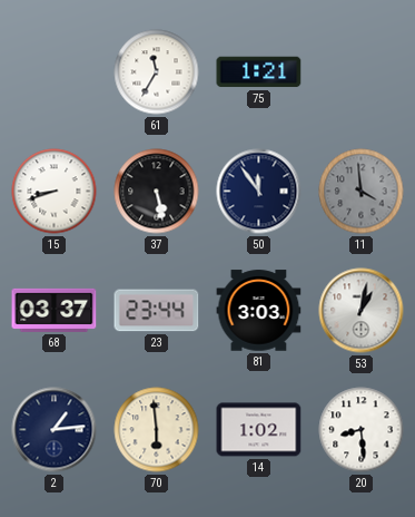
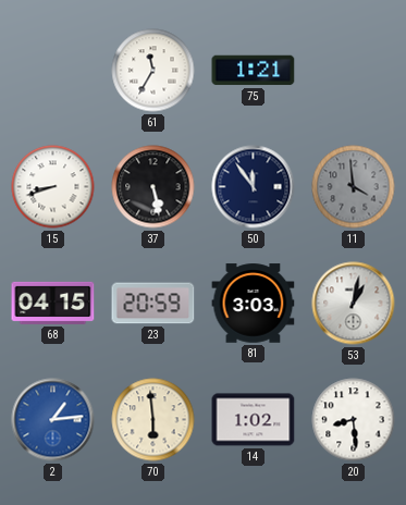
68: 03:37 -> 04:15
23: 23:44 -> 20:59
2 dial: navy -> blue
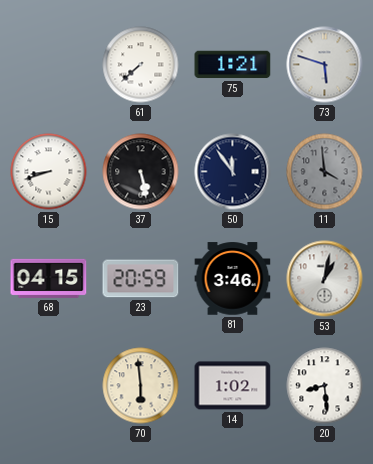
61: 11:35 -> 7:38
73: none -> 5:48
81: 3:03 -> 3:46
2: 1:14 -> none
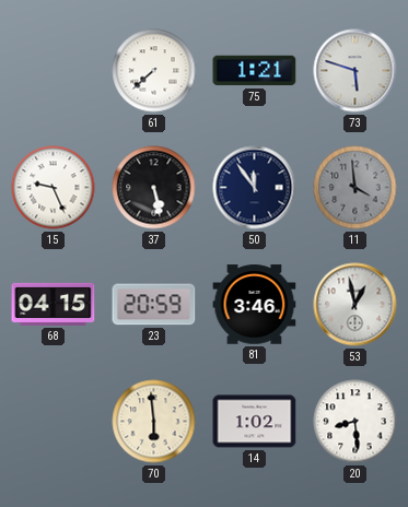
15: 8:42 -> 9:26
53: 1:02 -> 12:58
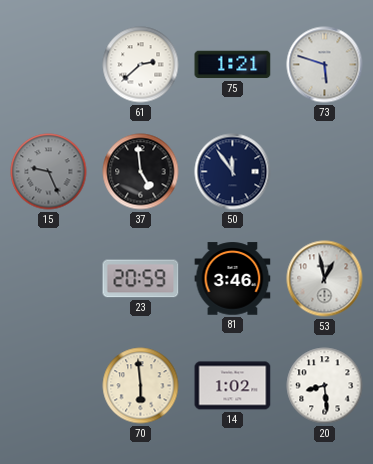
61: 7:38 -> 2:38
15 dial: white -> grey
37: 5:28 -> 4:59
11: 3:59 -> none
68: 04:15 -> none
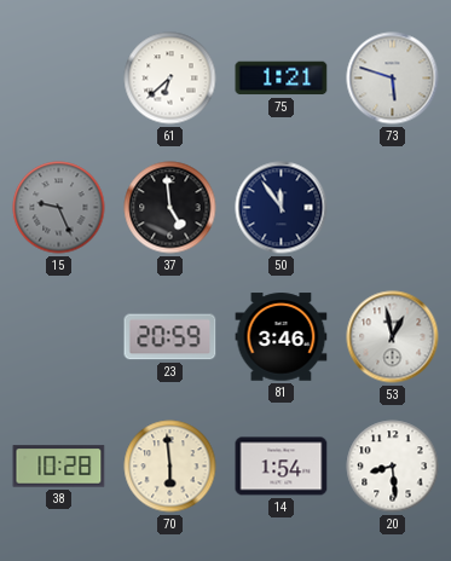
61: 2:38 -> 6:38
38: none -> 10:28
14: 1:02 -> 1:54
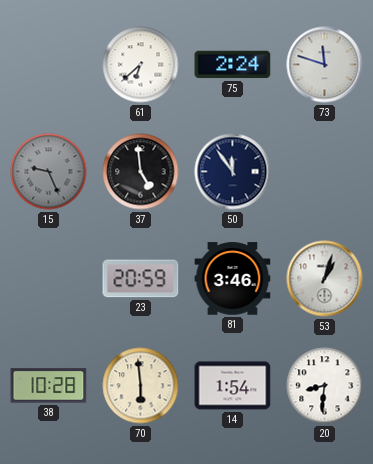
75: 1:21 -> 2:24
73: 5:48 -> 11:48
53: 12:58 -> 1:03
20: 8:29 -> 8:31
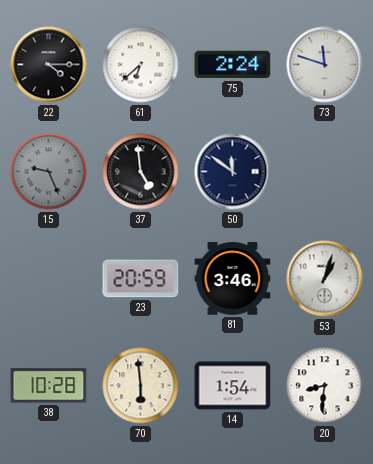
22: none -> 4:15
50: 11:54 -> 11:51
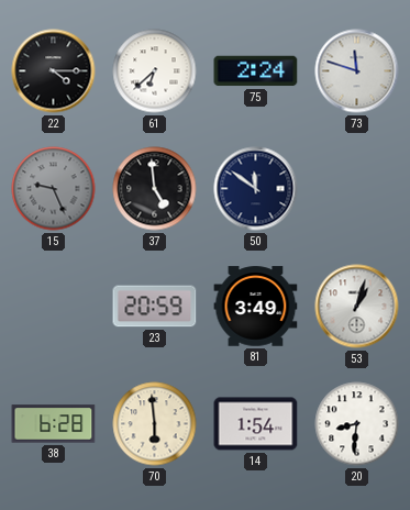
81: 3:46 -> 3:49
38: 10:28 -> 6:28
